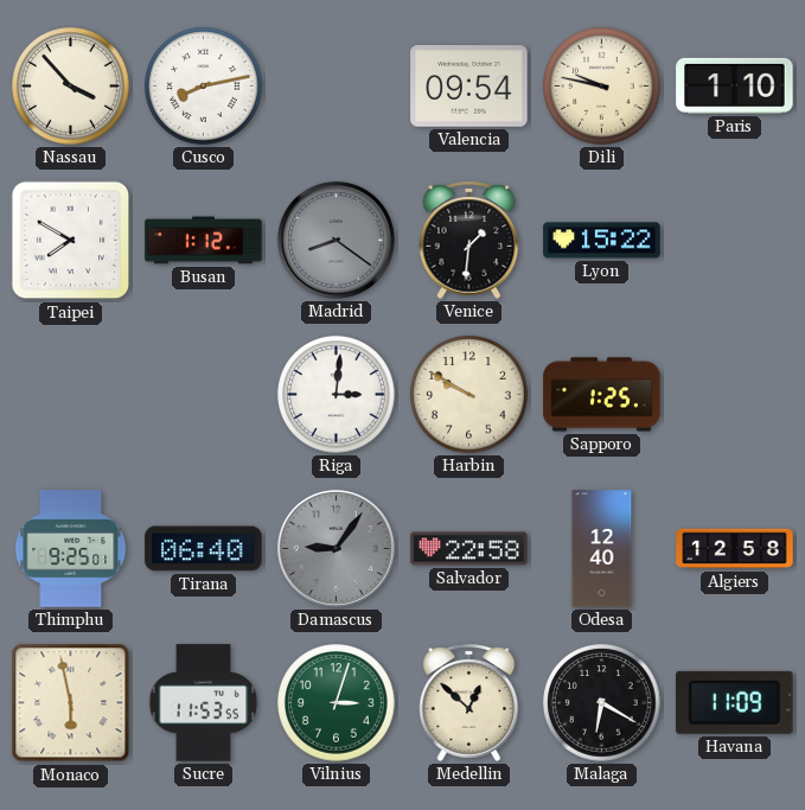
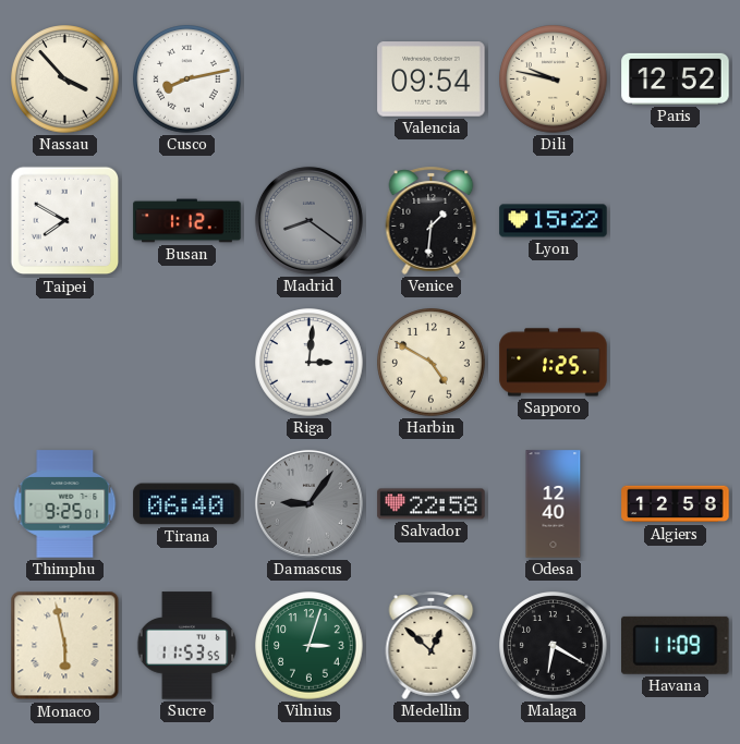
Paris: 1:10 -> 12:52
Harbin: 9:50 -> 4:50
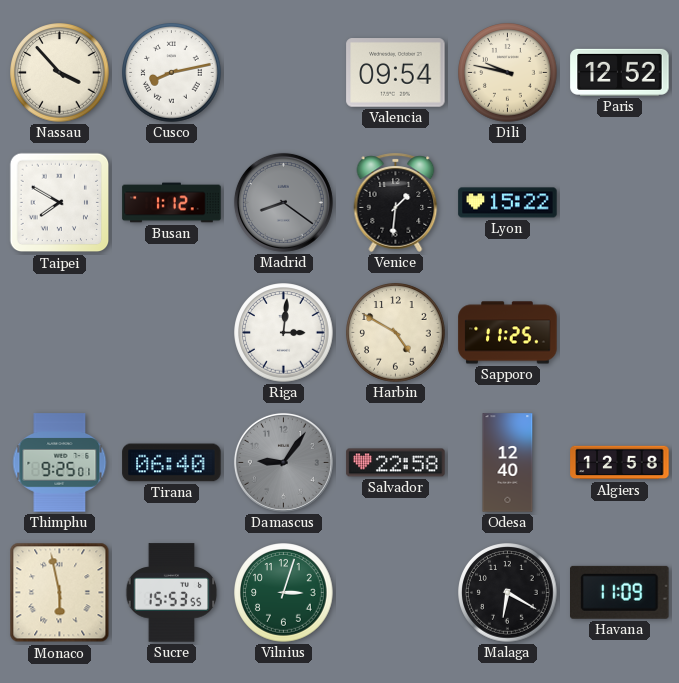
Sapporo: 1:25 -> 11:25
Sucre: 11:53 -> 15:53
Medellin: 12:52 -> none
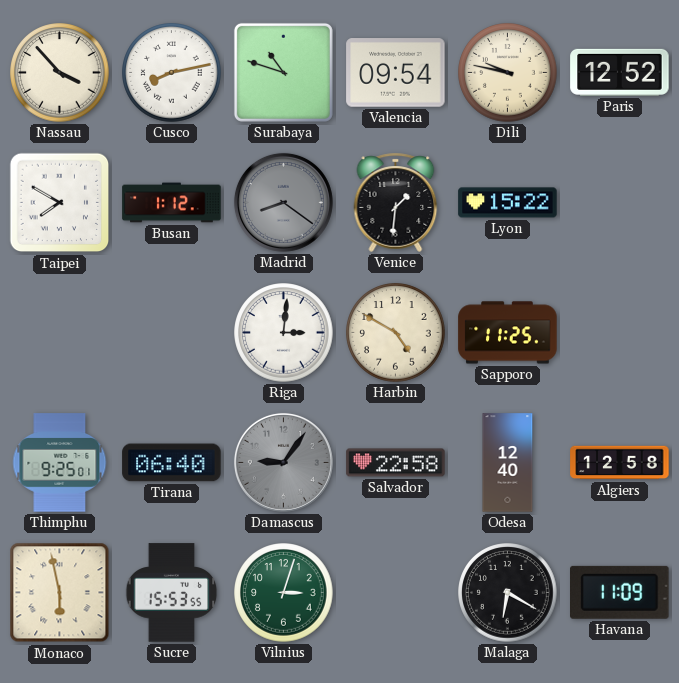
Surabaya: none -> 10:48
